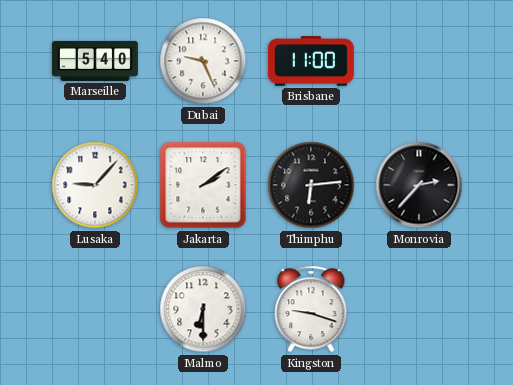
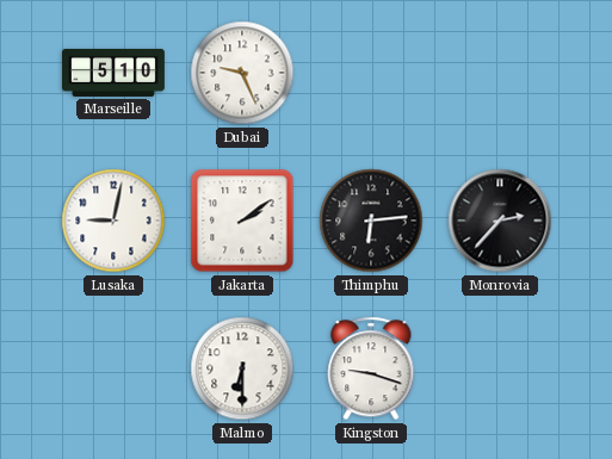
Marseille: 5:40 -> 5:10
Brisbane: 11:00 -> none
Lusaka: 9:07 -> 9:02
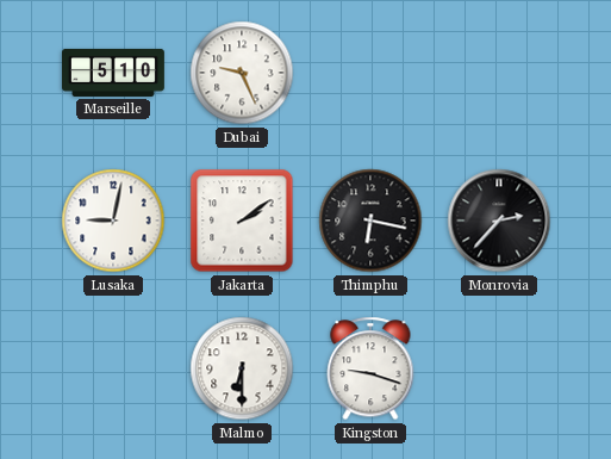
Thimphu: 6:14 -> 6:17
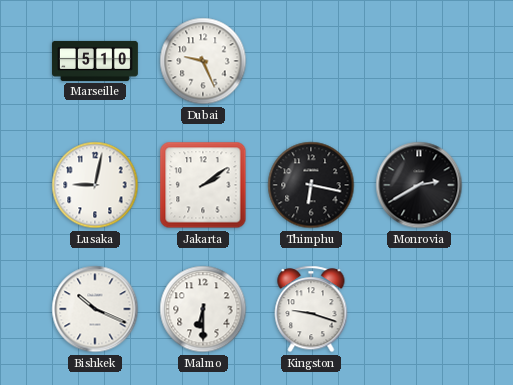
Monrovia: 2:37 -> 2:40
Bishkek: none -> 10:19
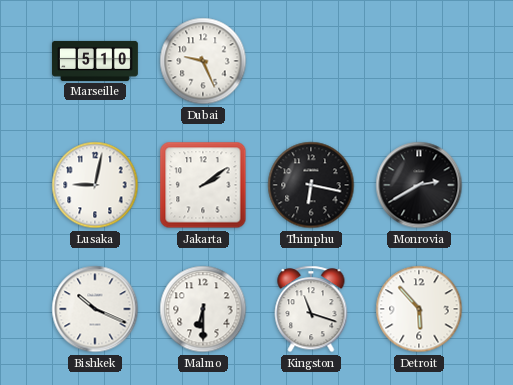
Kingston: 9:18 -> 11:18
Detroit: none -> 5:53
